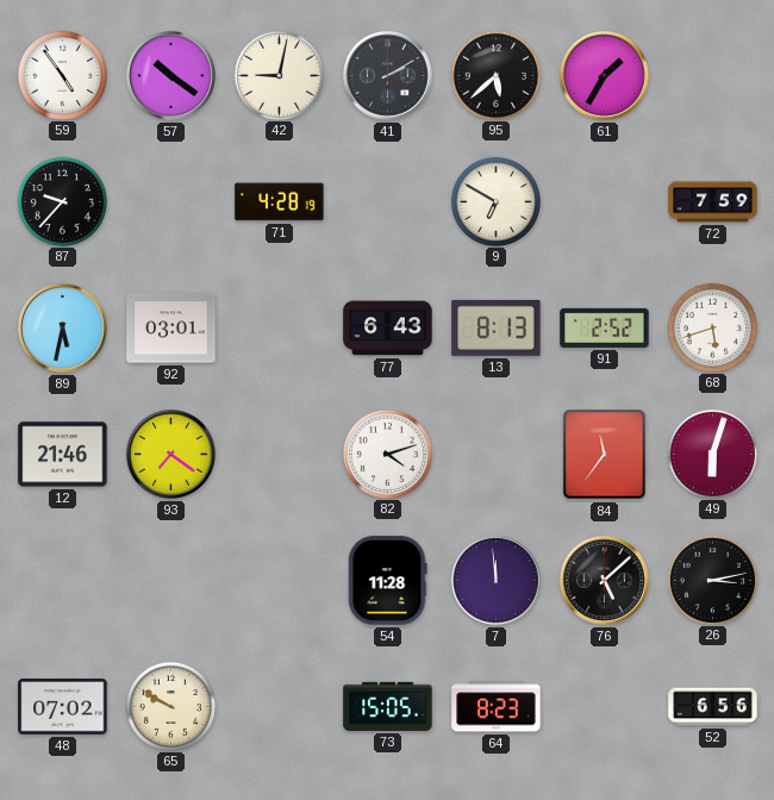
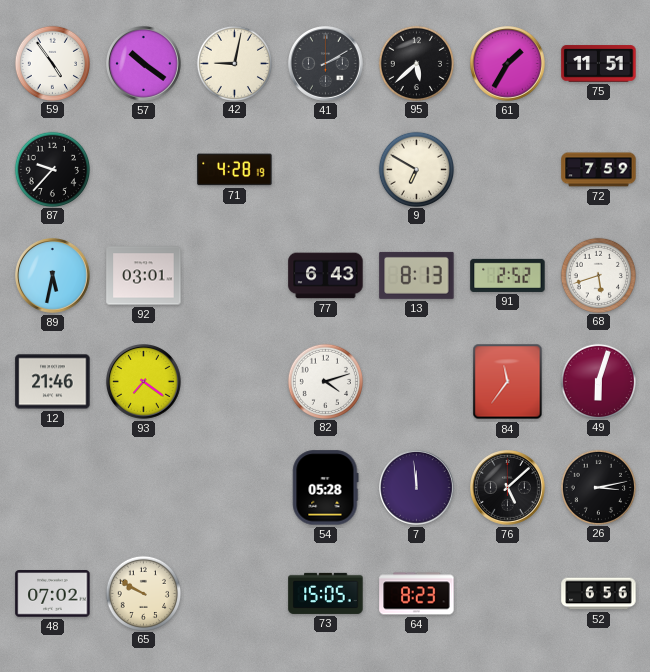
75: none -> 11:51
54: 11:28 -> 05:28
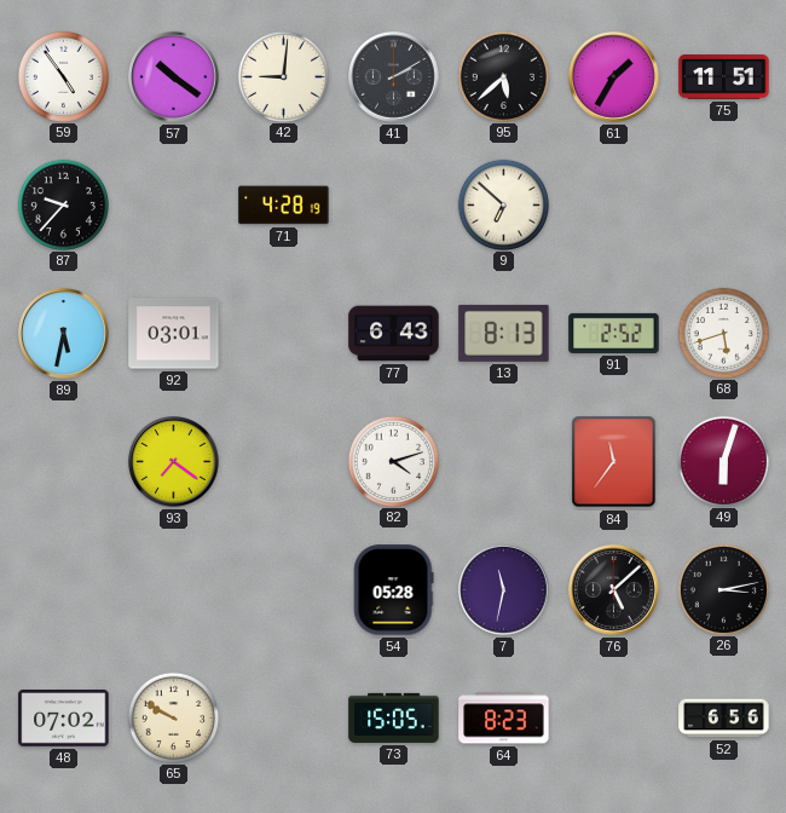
42: 9:02 -> 9:01
9: 6:50 -> 6:52
72: 7:59 -> none
12: 21:46 -> none
7: 11:59 -> 11:32
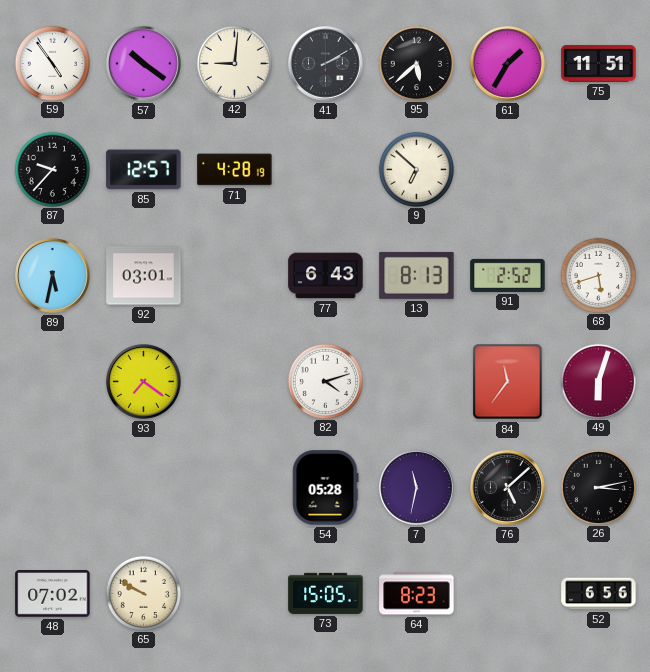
85: none -> 12:57
